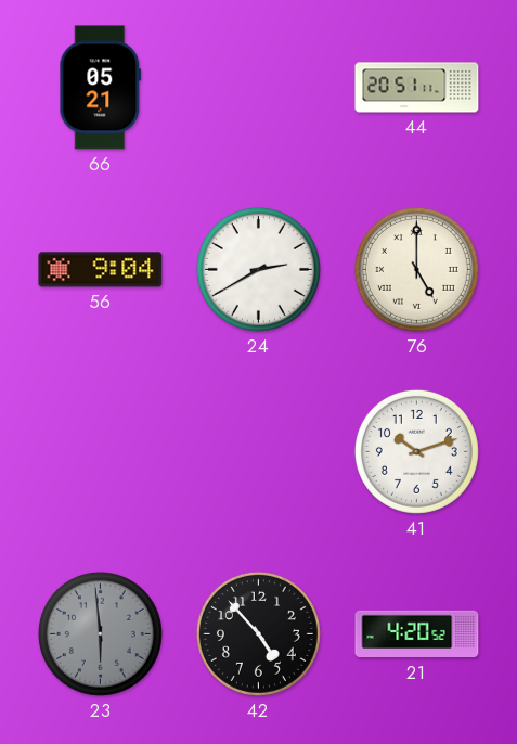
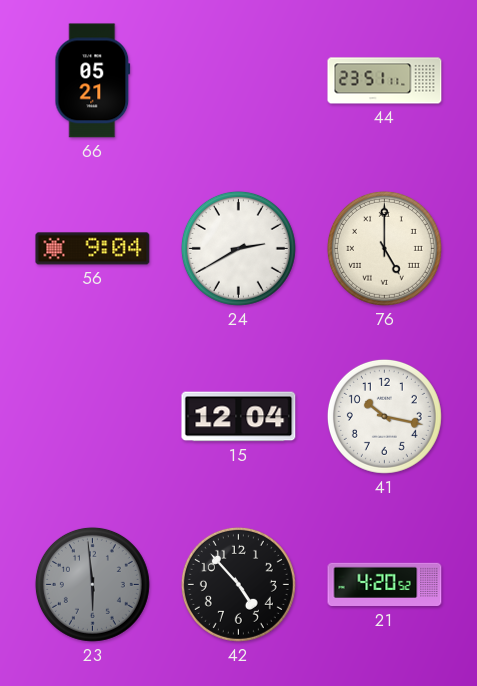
44: 20:51 -> 23:51
15: none -> 12:04
41: 10:12 -> 10:17
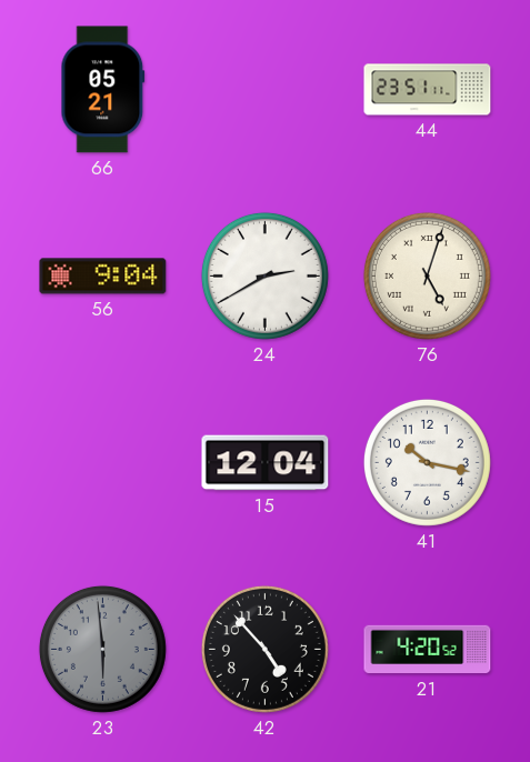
76: 5:00 -> 5:03
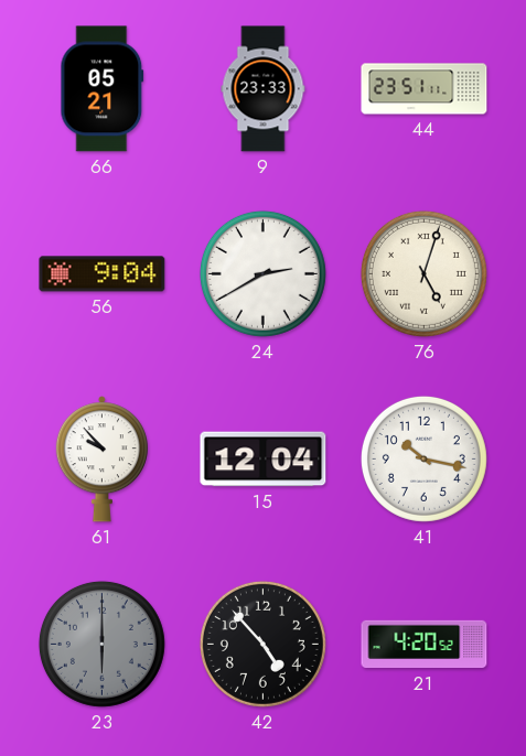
9: none -> 23:33
61: none -> 9:53
23: 5:59 -> 6:00
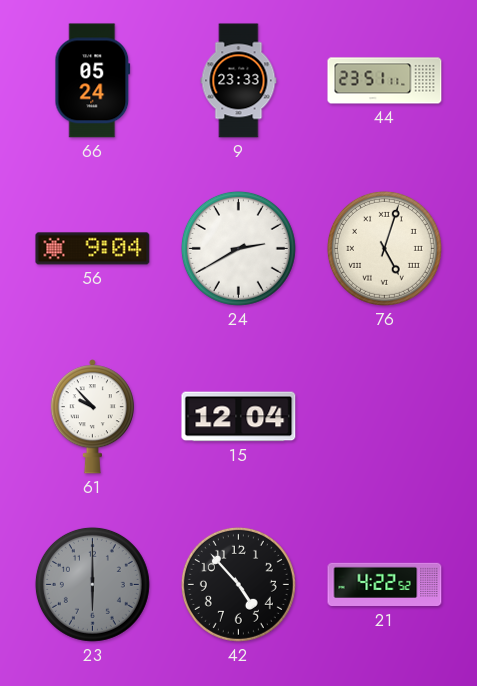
66: 05:21 -> 05:24
41: 10:17 -> none
21: 4:20 -> 4:22
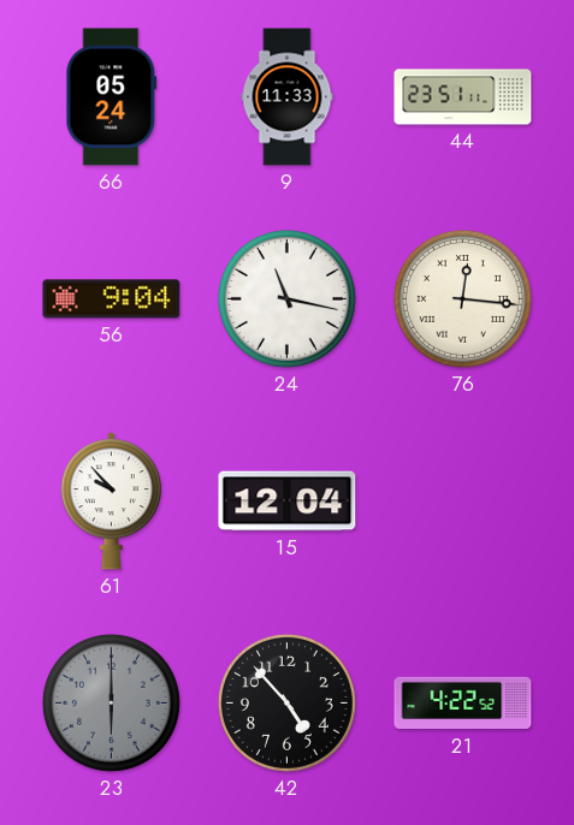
9: 23:33 -> 11:33
24: 2:40 -> 11:17
76: 5:03 -> 12:16
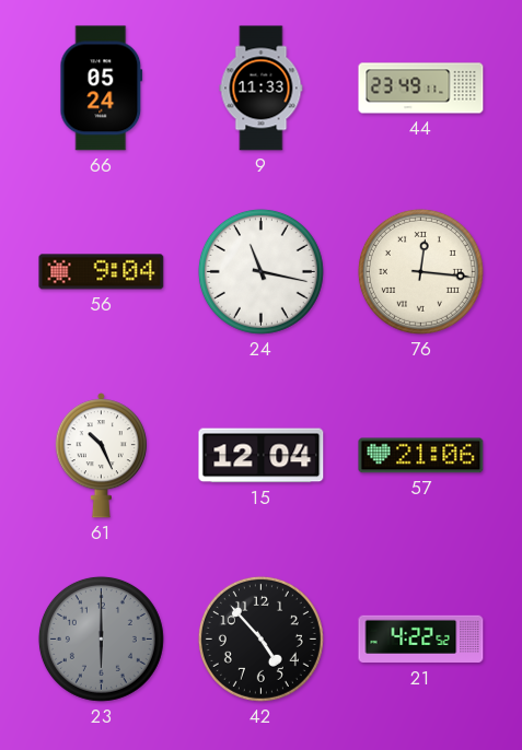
44: 23:51 -> 23:49
61: 9:53 -> 10:26
57: none -> 21:06
